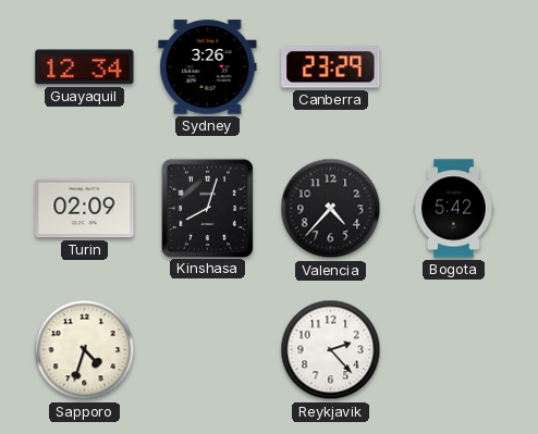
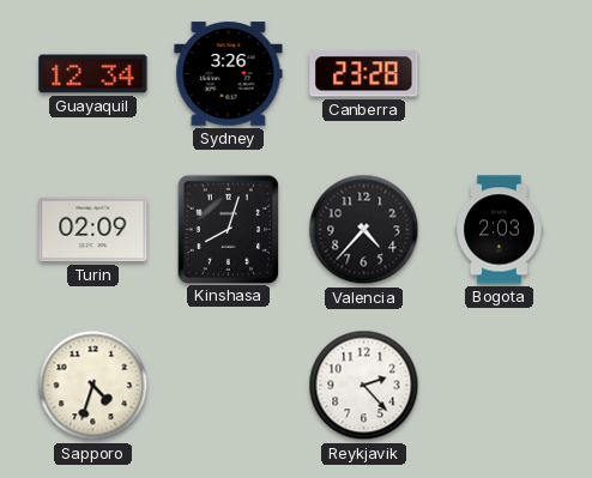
Canberra: 23:29 -> 23:28
Bogota: 5:42 -> 2:03
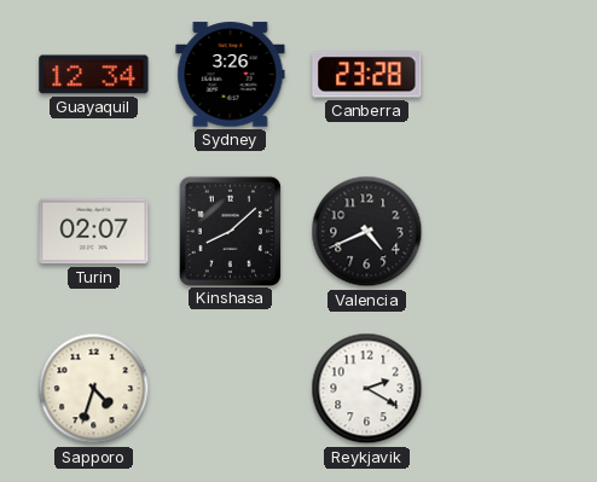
Turin: 02:09 -> 02:07
Kinshasa: 8:03 -> 8:08
Valencia: 4:37 -> 4:41
Bogota: 2:03 -> none
Reykjavik: 2:23 -> 2:20
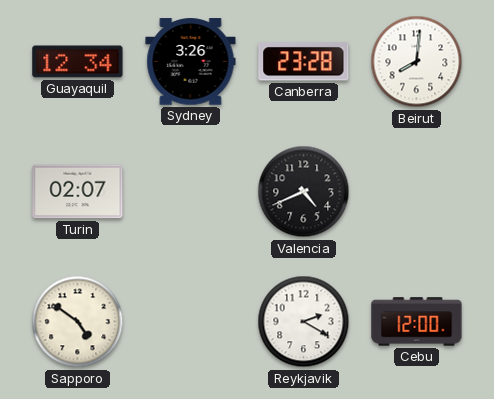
Beirut: none -> 8:01
Kinshasa: 8:08 -> none
Sapporo: 4:33 -> 4:51
Cebu: none -> 12:00
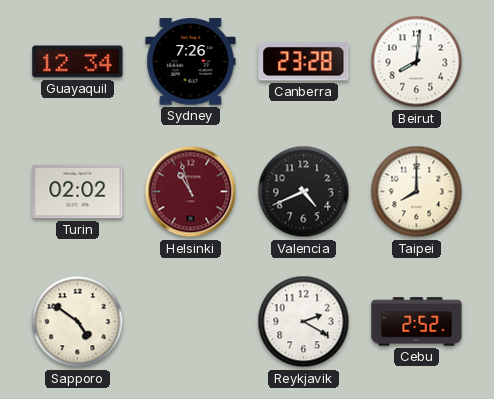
Sydney: 3:26 -> 7:26
Turin: 02:07 -> 02:02
Helsinki: none -> 10:57
Taipei: none -> 8:00
Cebu: 12:00 -> 2:52
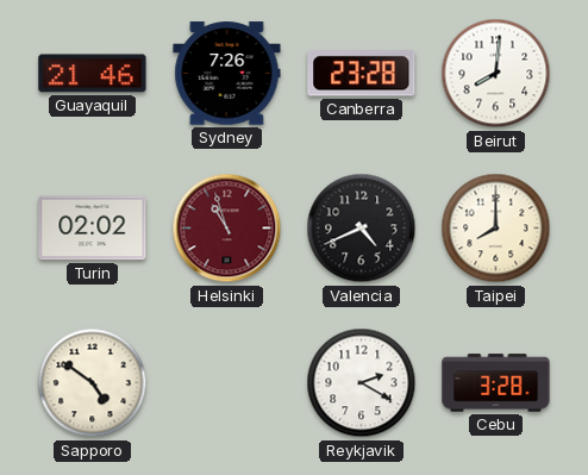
Guayaquil: 12:34 -> 21:46
Cebu: 2:52 -> 3:28
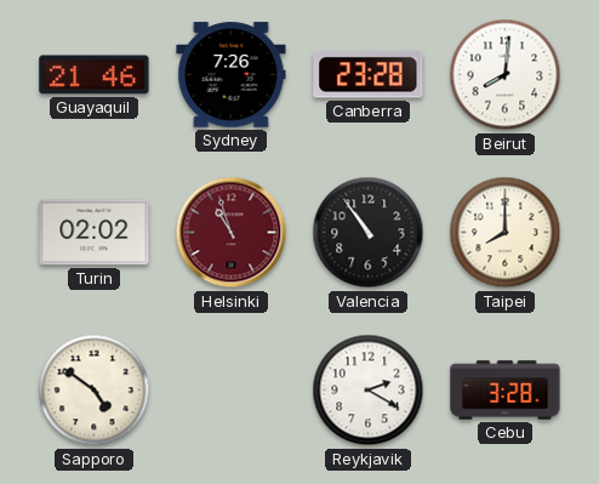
Valencia: 4:41 -> 10:54
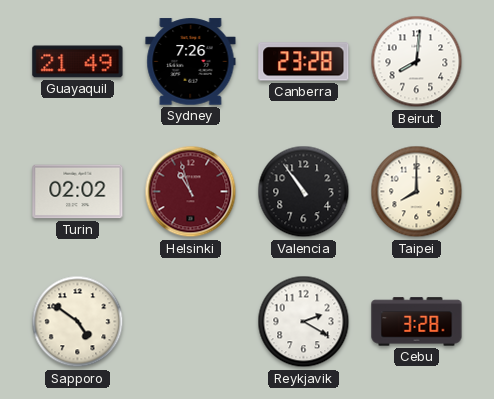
Guayaquil: 21:46 -> 21:49
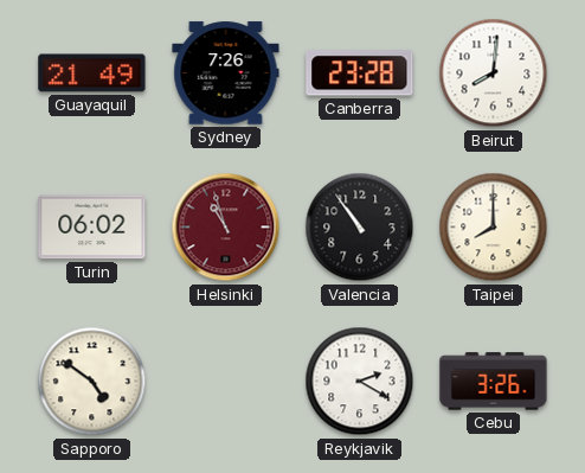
Turin: 02:02 -> 06:02
Cebu: 3:28 -> 3:26
